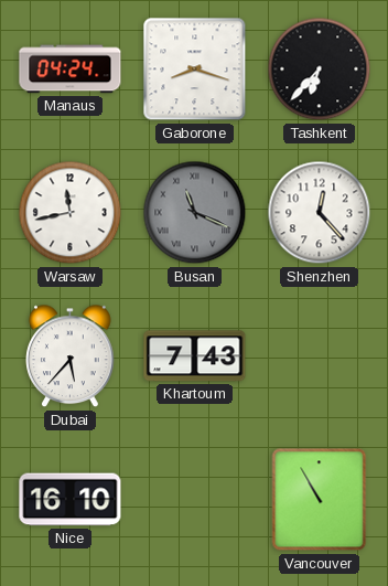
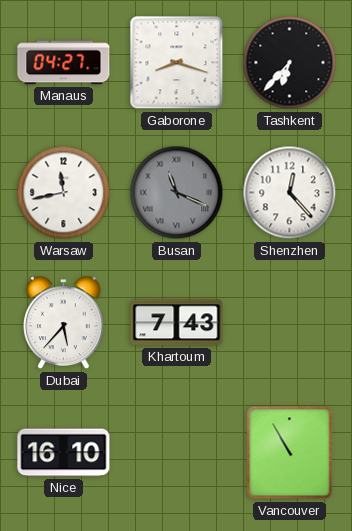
Manaus: 04:24 -> 04:27
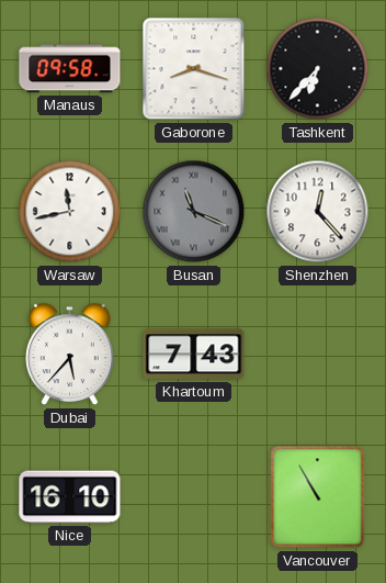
Manaus: 04:27 -> 09:58
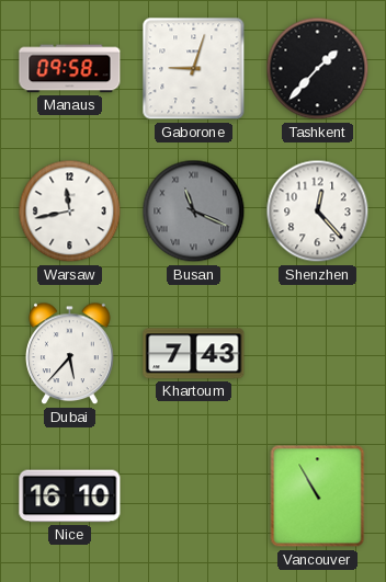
Gaborone: 8:18 -> 9:03
Tashkent: 6:37 -> 1:37
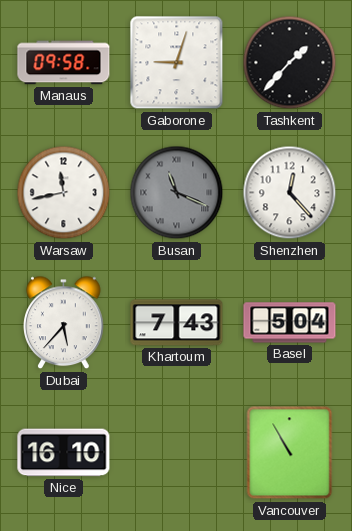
Basel: none -> 5:04
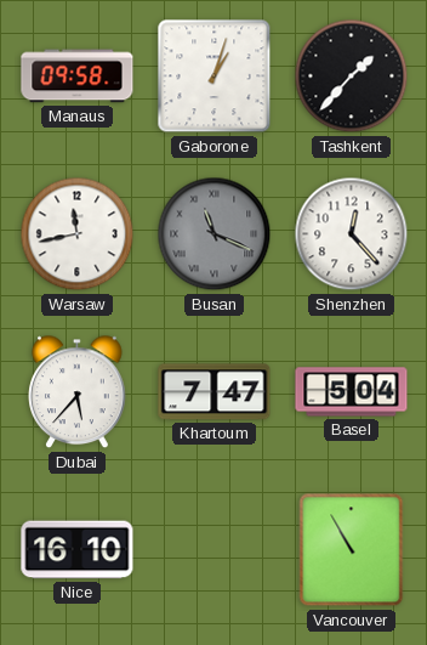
Gaborone: 9:03 -> 1:03
Khartoum: 7:43 -> 7:47
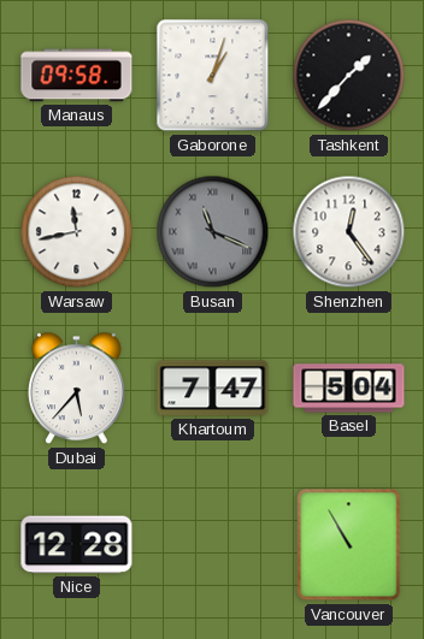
Shenzhen: 12:23 -> 12:24
Nice: 16:10 -> 12:28
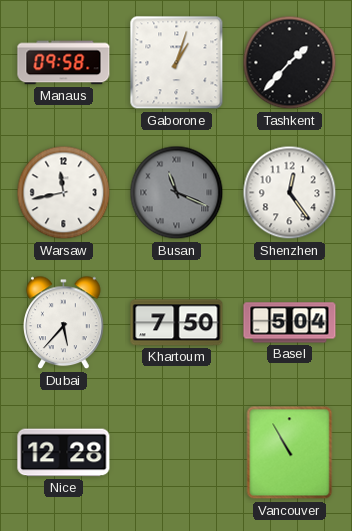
Khartoum: 7:47 -> 7:50
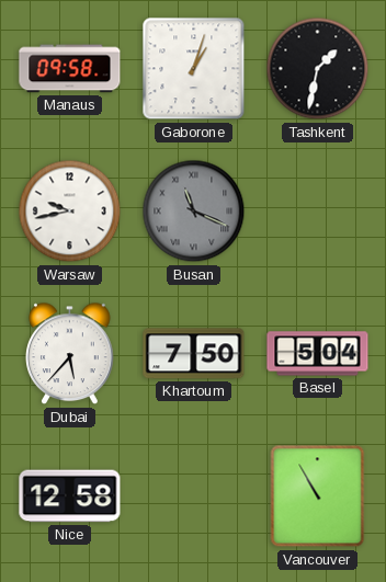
Tashkent: 1:37 -> 1:32
Warsaw: 11:43 -> 9:43
Shenzhen: 12:24 -> none
Nice: 12:28 -> 12:58
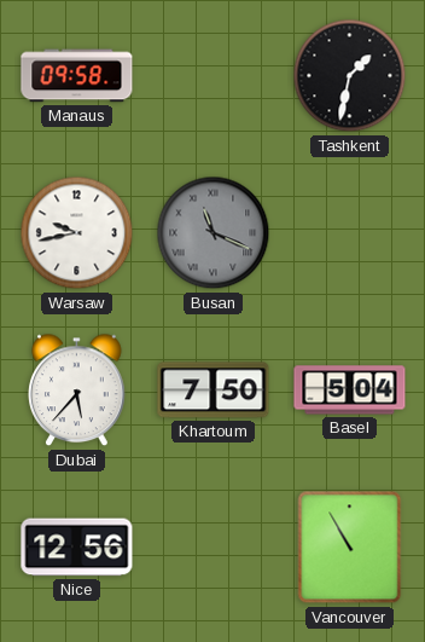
Gaborone: 1:03 -> none
Nice: 12:58 -> 12:56
